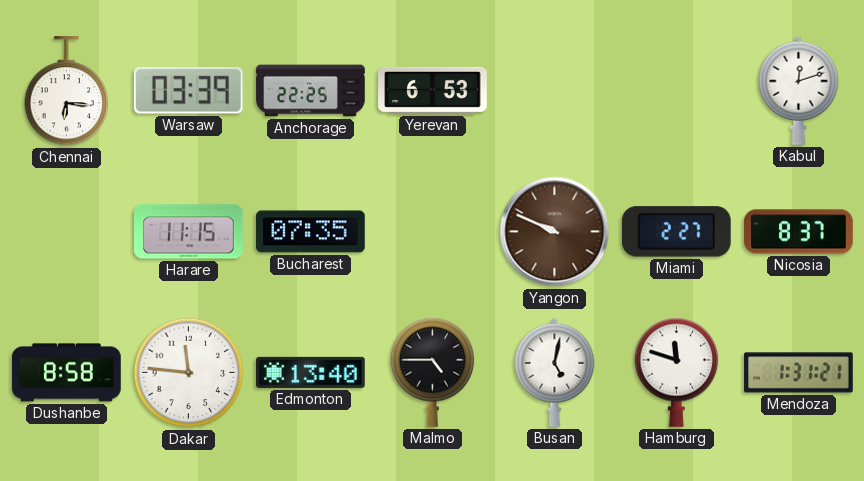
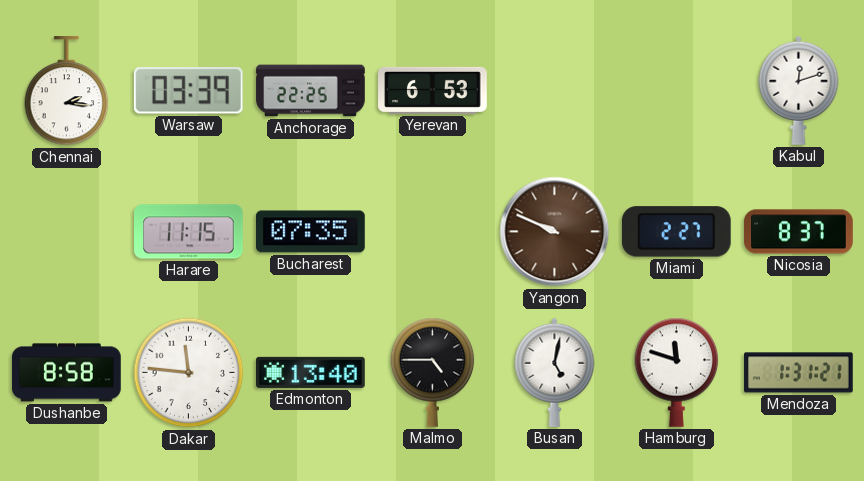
Chennai: 6:16 -> 2:16
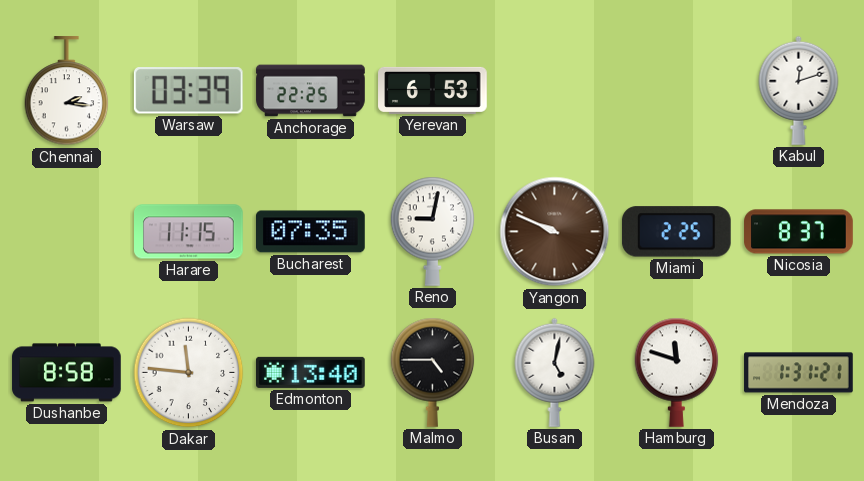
Reno: none -> 9:02
Miami: 2:27 -> 2:25
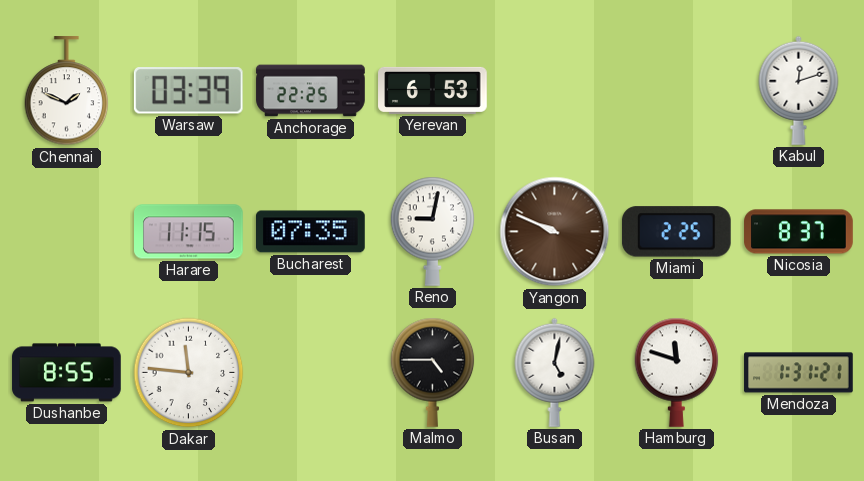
Chennai: 2:16 -> 1:49
Dushanbe: 8:58 -> 8:55
Edmonton: 13:40 -> none
